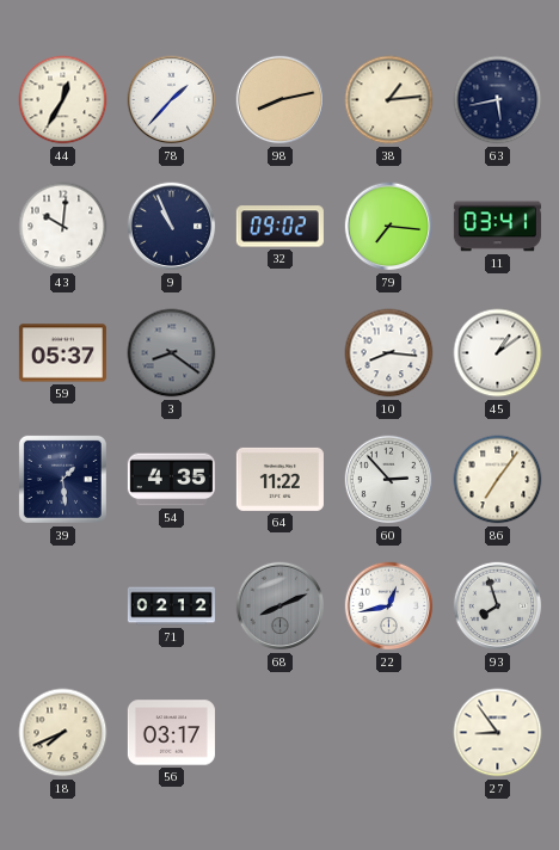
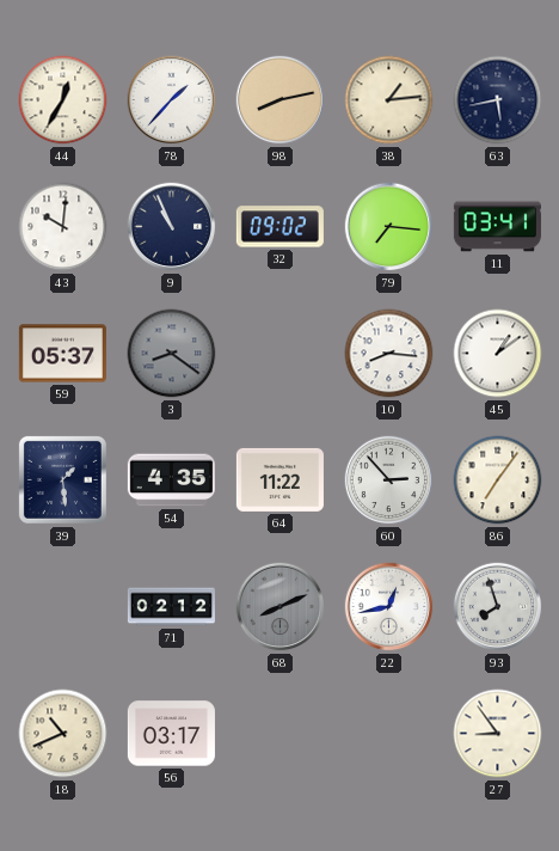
18: 7:41 -> 10:41
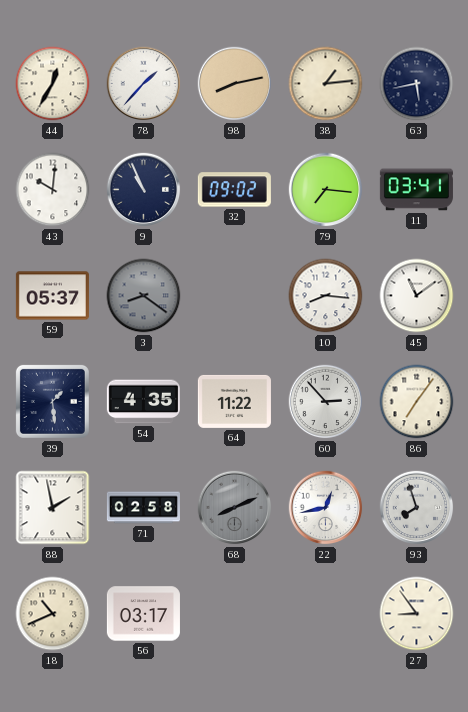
45: 1:09 -> 11:09
88: none -> 1:58
71: 02:12 -> 02:58
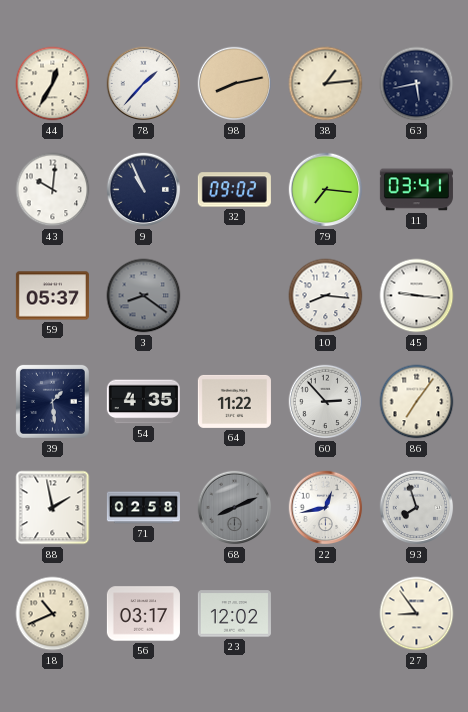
45: 11:09 -> 9:16
23: none -> 12:02
